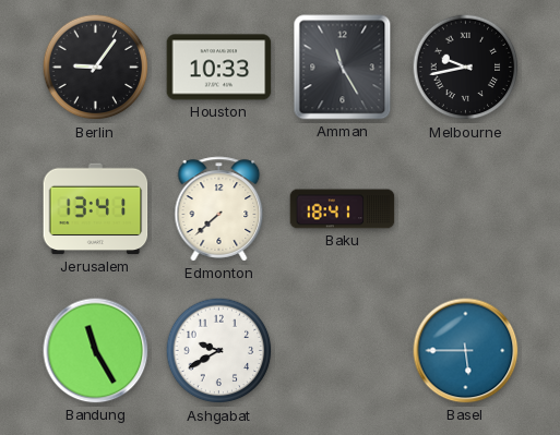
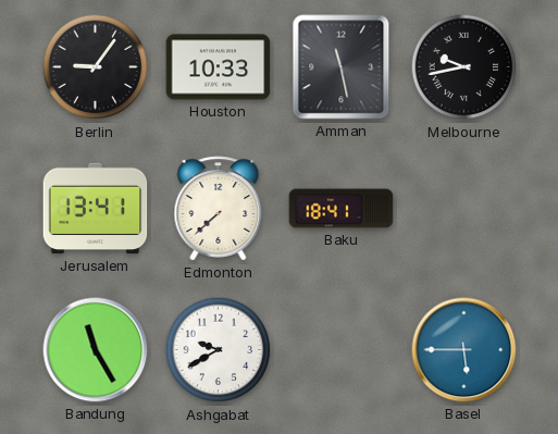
Amman: 11:25 -> 11:28
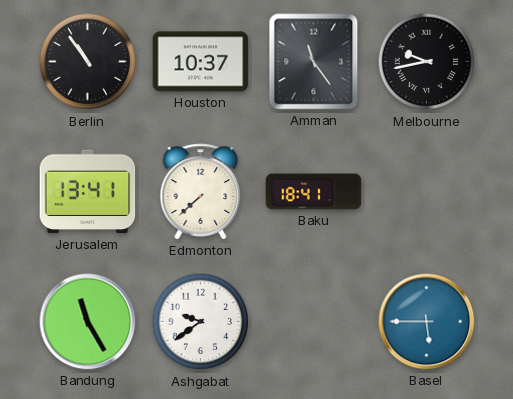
Berlin: 9:06 -> 10:54
Houston: 10:33 -> 10:37
Amman: 11:28 -> 11:24
Ashgabat: 9:40 -> 9:39
